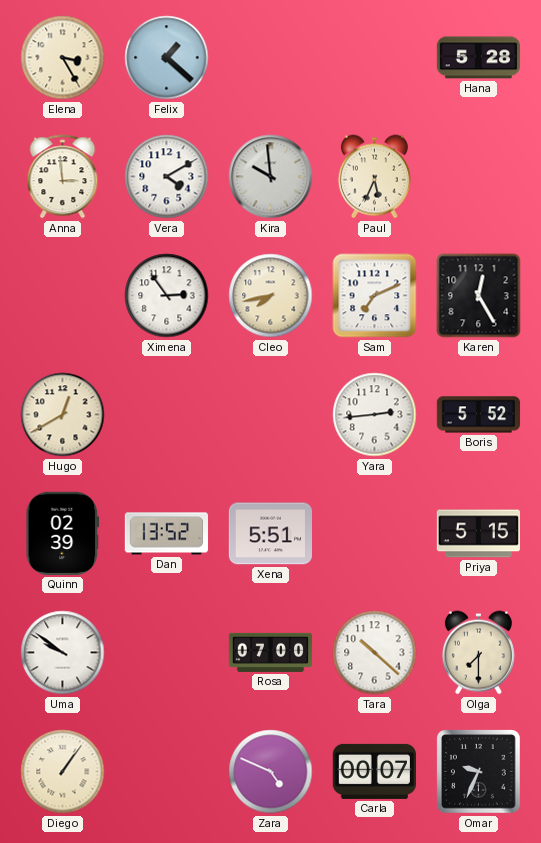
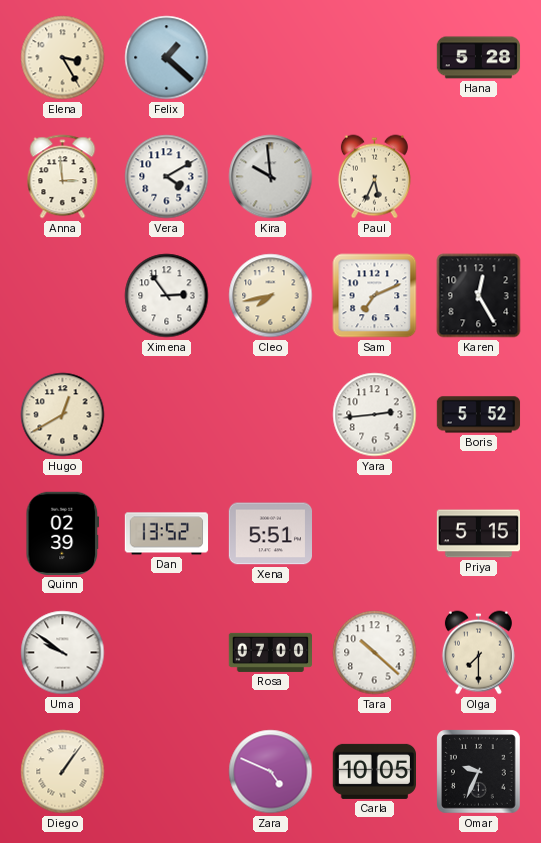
Carla: 00:07 -> 10:05
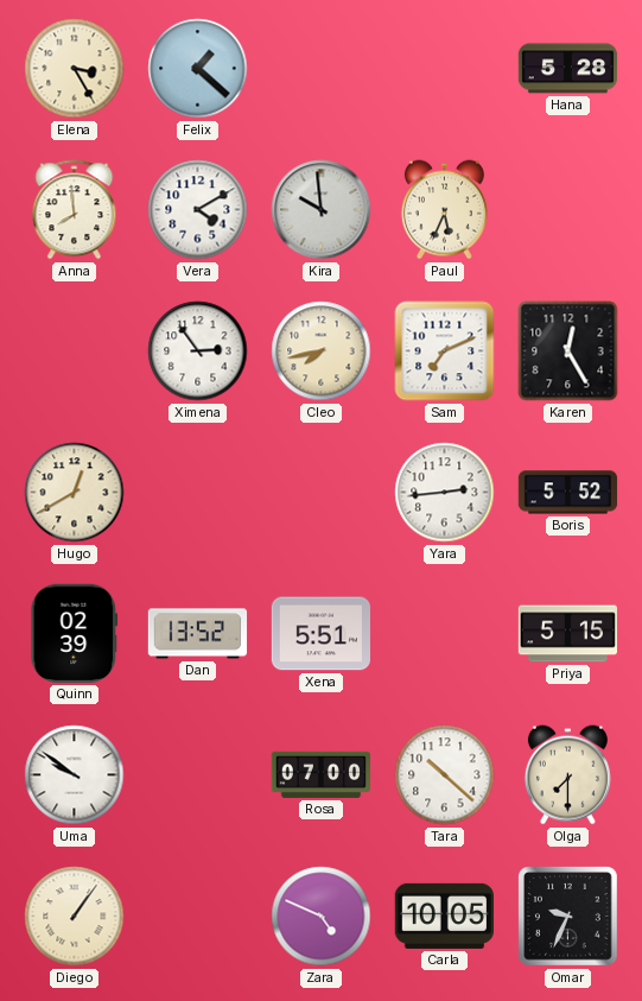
Anna: 2:59 -> 7:59
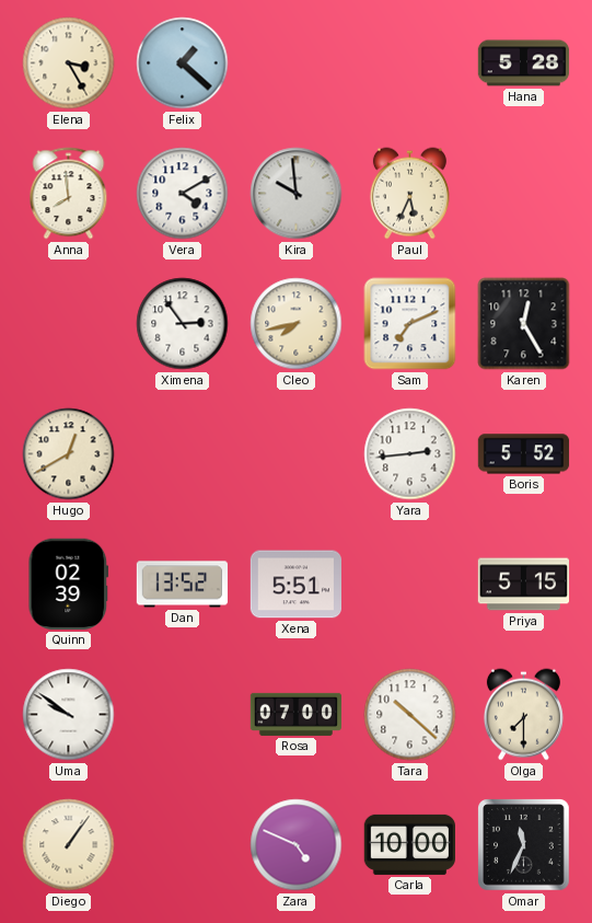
Carla: 10:05 -> 10:00
Omar: 9:34 -> 11:34
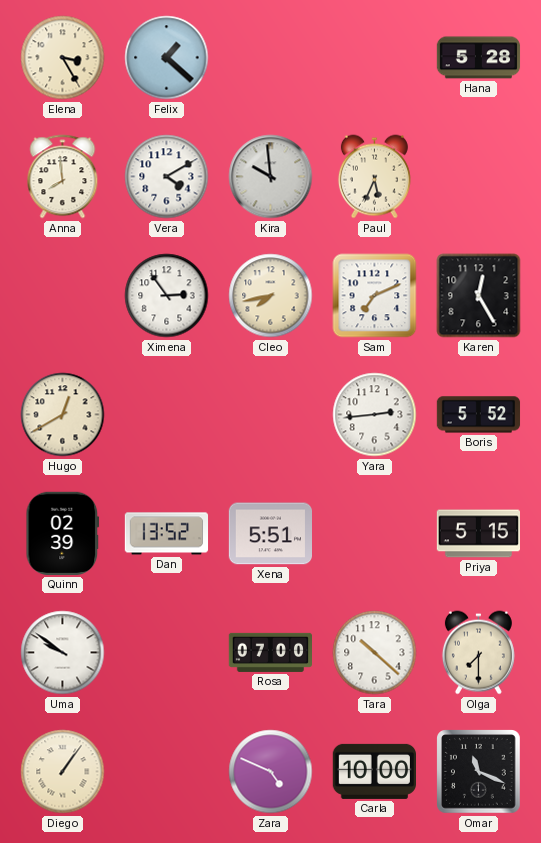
Omar: 11:34 -> 11:19
